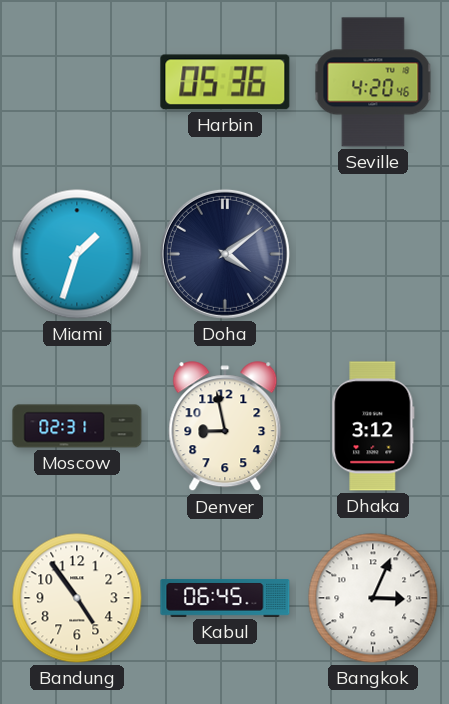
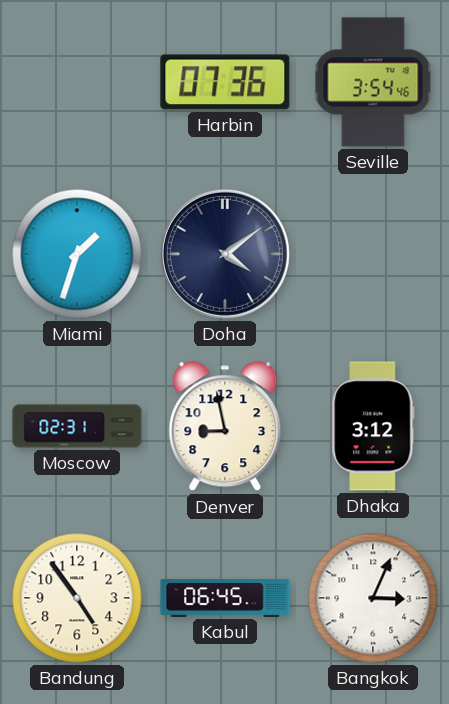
Harbin: 05:36 -> 07:36
Seville: 4:20 -> 3:54
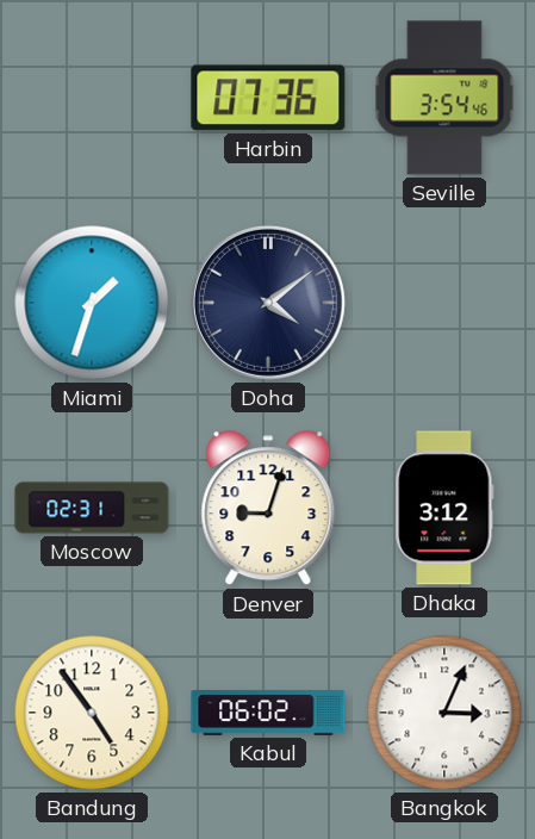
Denver: 8:58 -> 9:03
Kabul: 06:45 -> 06:02
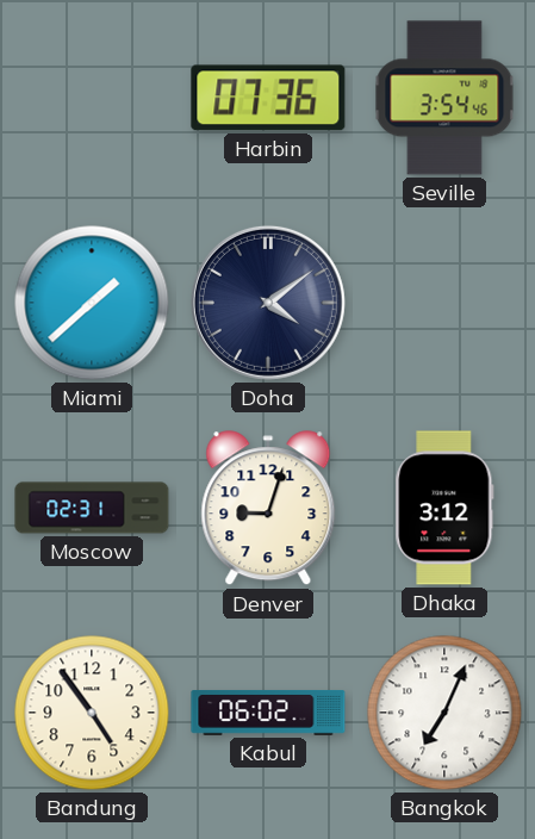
Miami: 1:33 -> 1:38
Bangkok: 3:04 -> 7:04
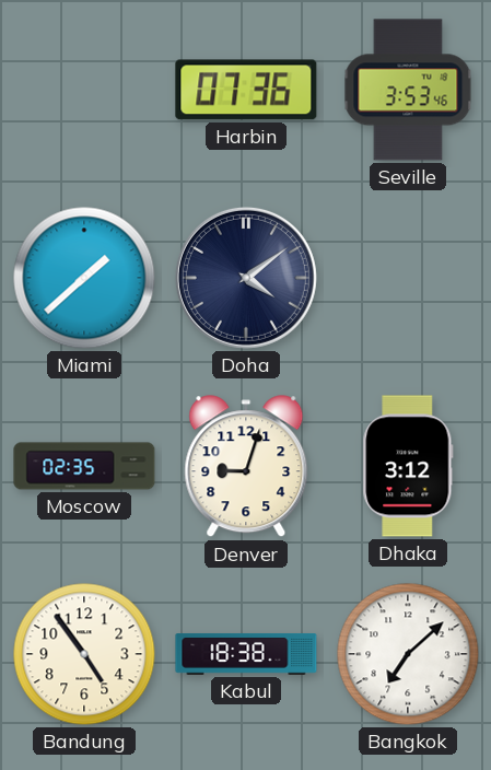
Seville: 3:54 -> 3:53
Moscow: 02:31 -> 02:35
Kabul: 06:02 -> 18:38
Bangkok: 7:04 -> 7:08
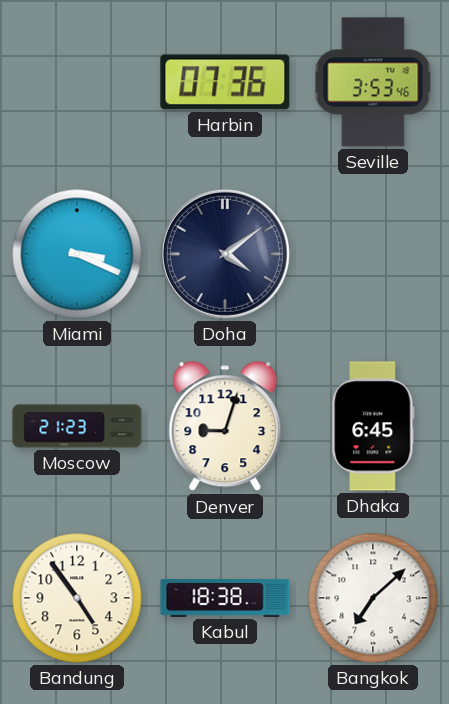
Miami: 1:38 -> 3:19
Moscow: 02:35 -> 21:23
Dhaka: 3:12 -> 6:45
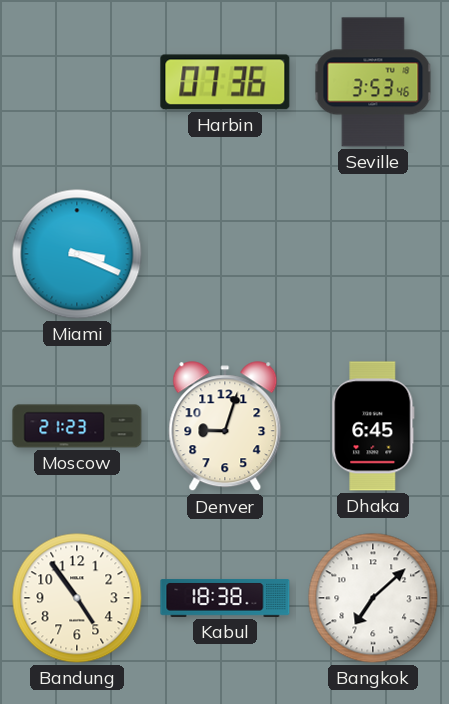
Doha: 4:09 -> none
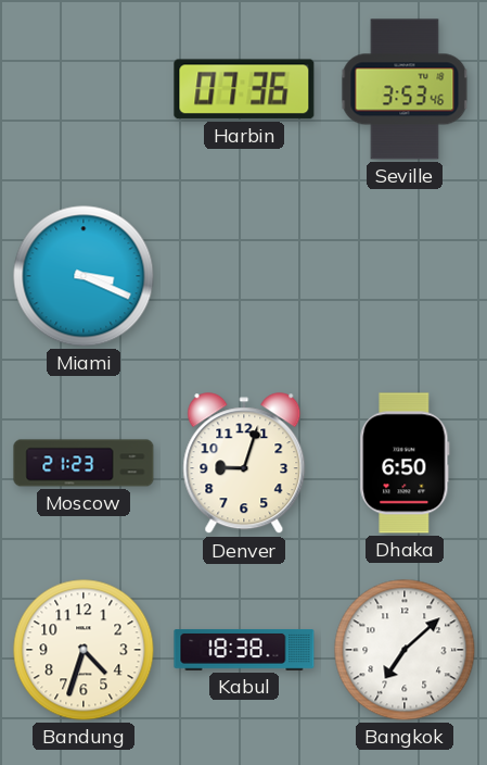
Dhaka: 6:45 -> 6:50
Bandung: 4:54 -> 4:33
